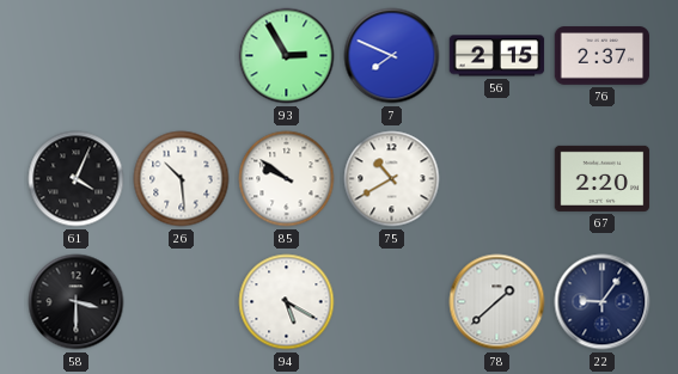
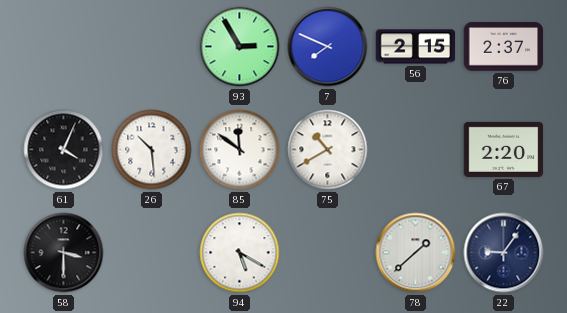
85: 9:51 -> 11:51
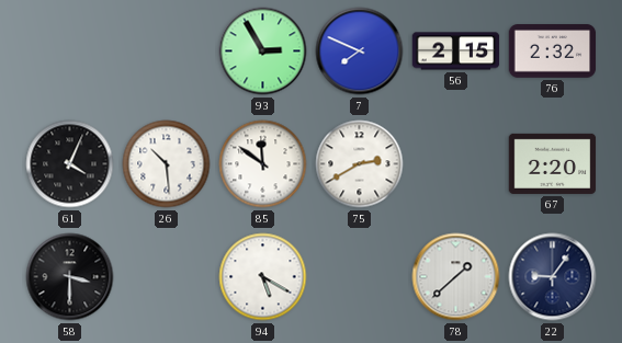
76: 2:37 -> 2:32
75: 10:40 -> 2:40
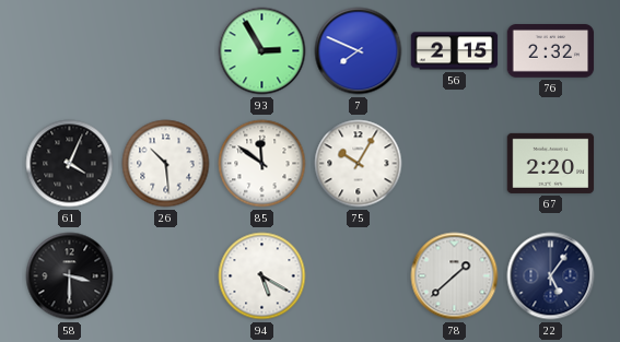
75: 2:40 -> 10:05
22: 9:06 -> 5:06
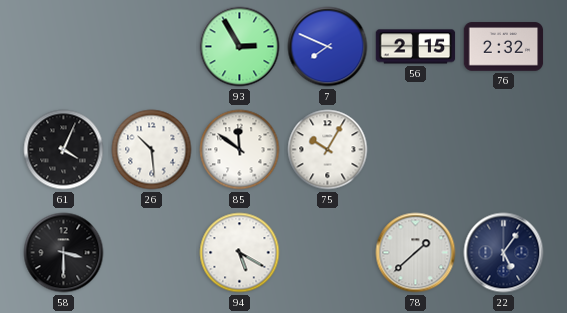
67: 2:20 -> none
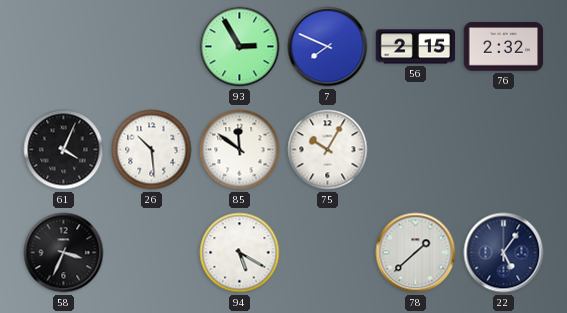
58: 3:30 -> 3:34
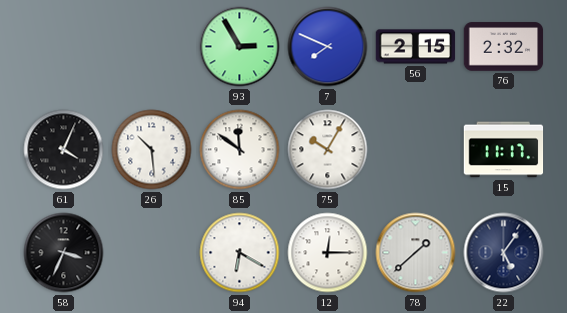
15: none -> 11:17
94: 5:20 -> 6:20
12: none -> 12:15
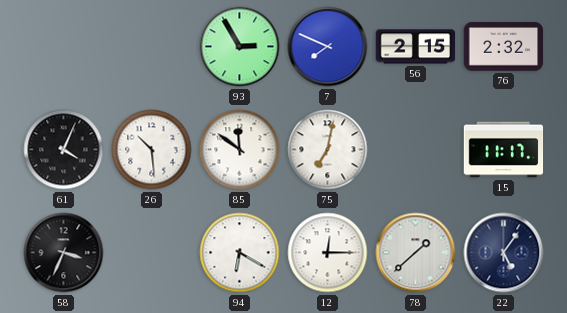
75: 10:05 -> 7:02
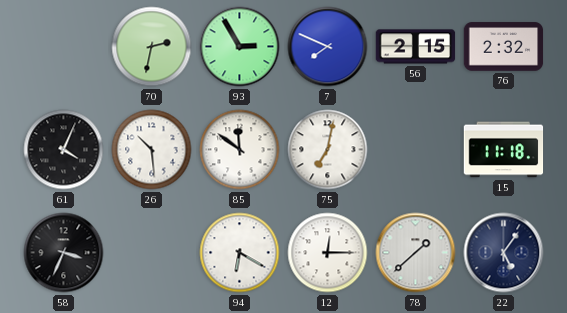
70: none -> 2:32
15: 11:17 -> 11:18
